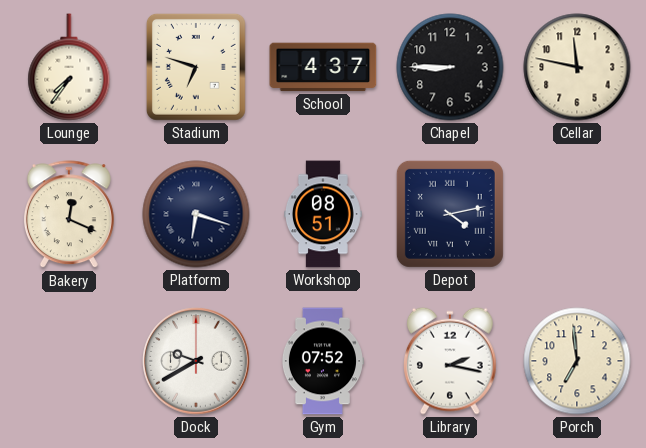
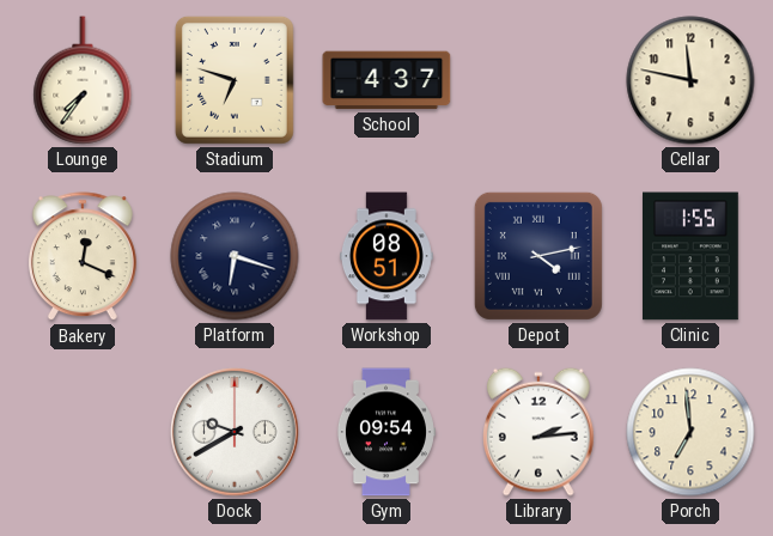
Chapel: 8:45 -> none
Clinic: none -> 1:55
Gym: 07:52 -> 09:54
Library: 2:17 -> 2:14
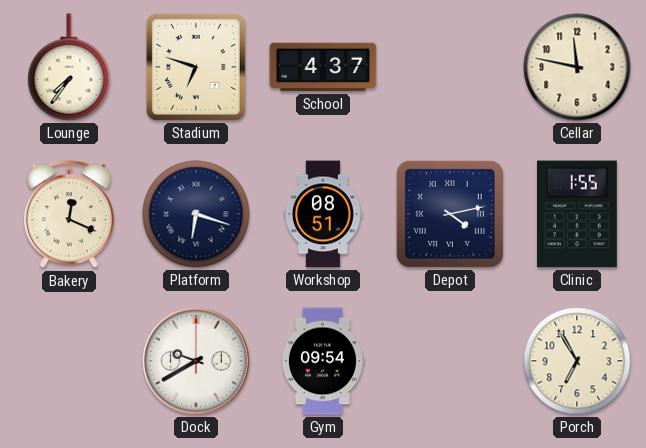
Library: 2:14 -> none
Porch: 6:59 -> 6:55
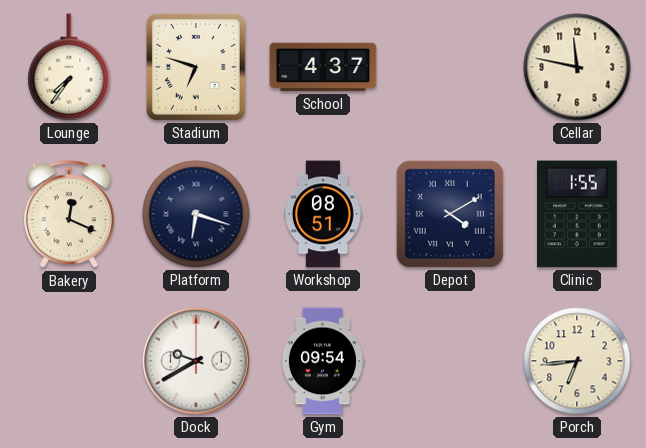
Depot: 4:13 -> 4:10
Porch: 6:55 -> 6:44
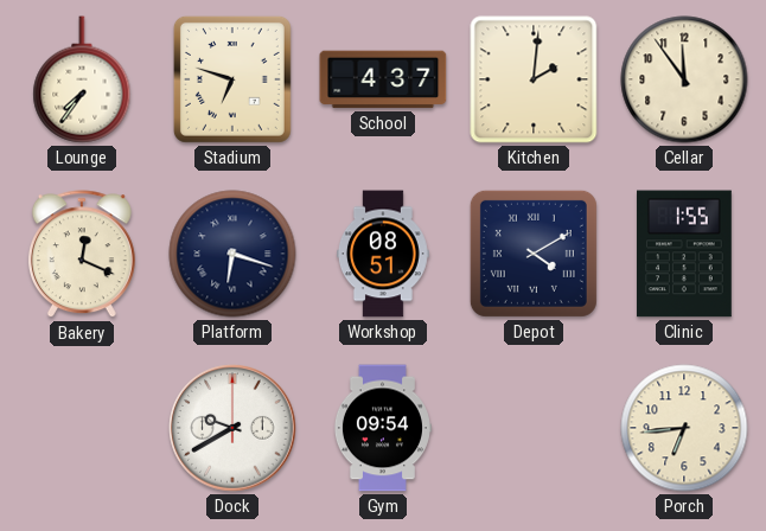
Kitchen: none -> 2:01
Cellar: 11:47 -> 11:54
